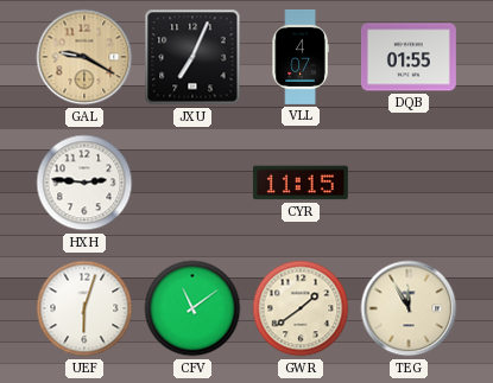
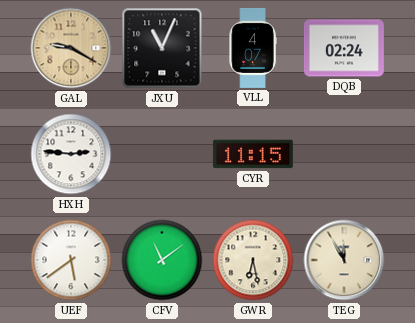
JXU: 7:04 -> 11:04
DQB: 01:55 -> 02:24
UEF: 6:03 -> 5:39
GWR: 1:39 -> 6:28
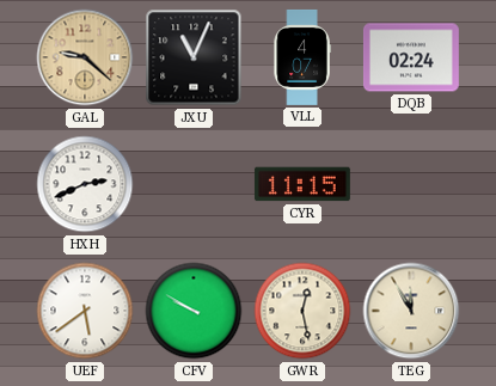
GAL: 9:20 -> 9:22
HXH: 2:46 -> 2:41
CFV: 11:09 -> 9:50
GWR: 6:28 -> 12:28
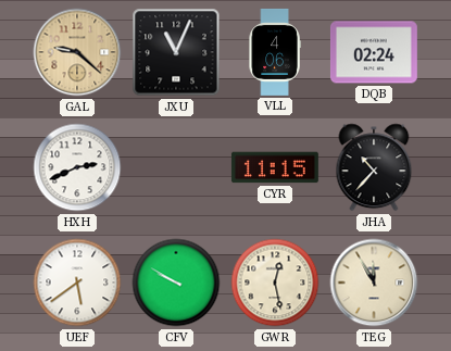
VLL: 4:07 -> 4:06
JHA: none -> 10:37
